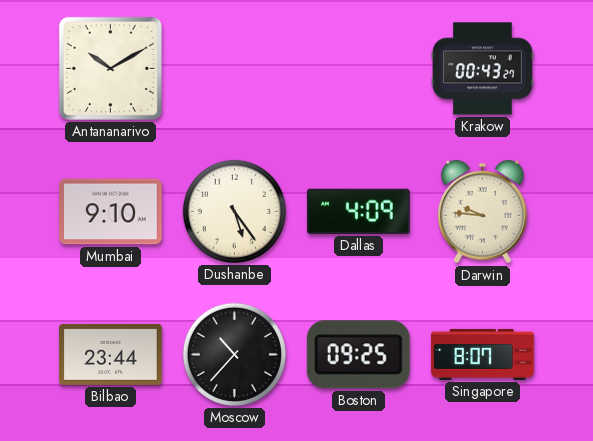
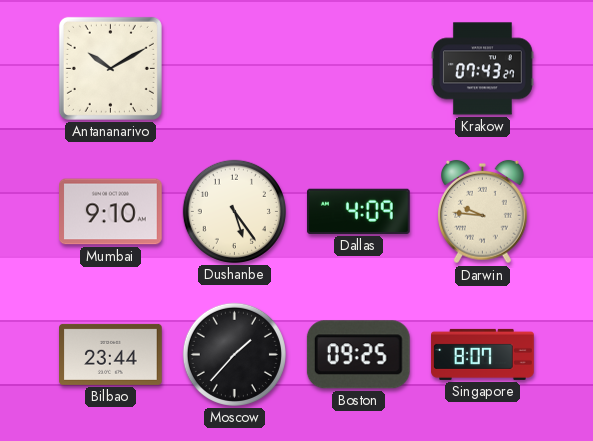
Krakow: 00:43 -> 07:43
Moscow: 10:37 -> 1:37
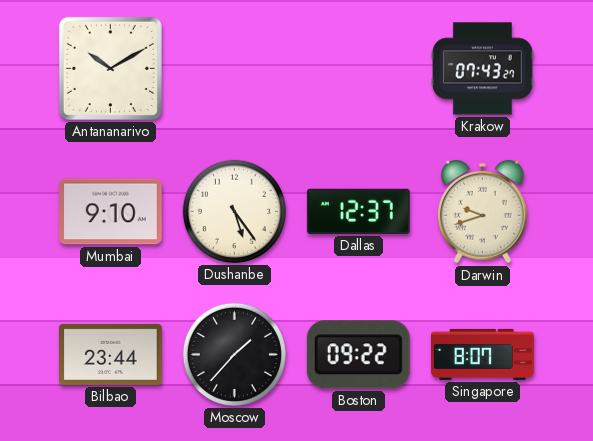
Dallas: 4:09 -> 12:37
Darwin: 9:46 -> 9:42
Boston: 09:25 -> 09:22
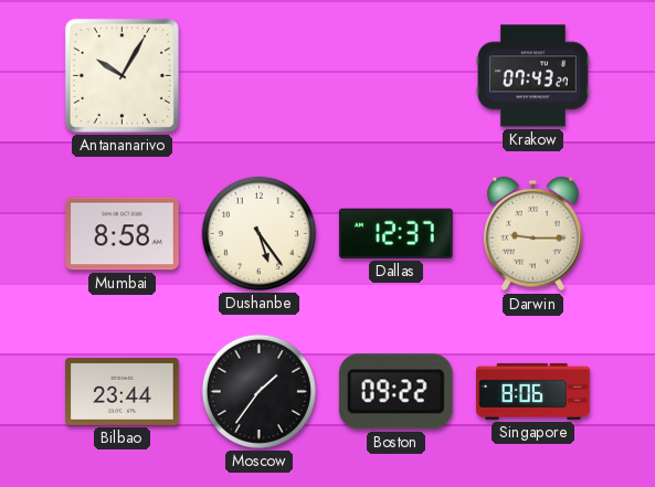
Antananarivo: 10:10 -> 10:05
Mumbai: 9:10 -> 8:58
Darwin: 9:42 -> 9:15
Moscow: 1:37 -> 1:36
Singapore: 8:07 -> 8:06
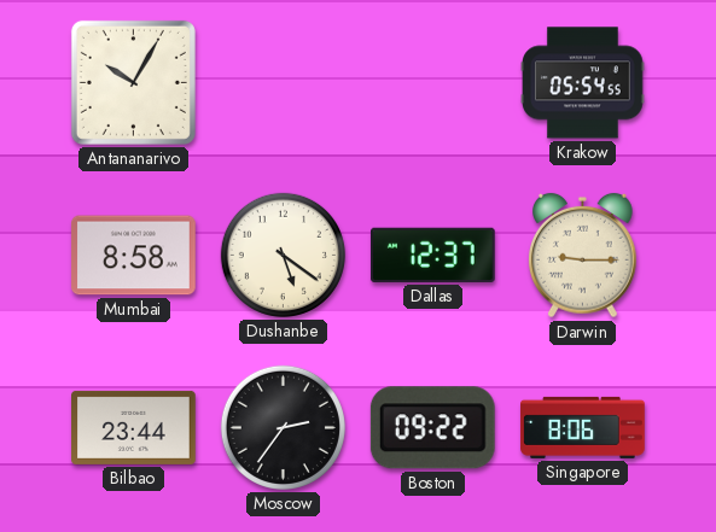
Krakow: 07:43 -> 05:54
Dushanbe: 5:24 -> 5:21
Moscow: 1:36 -> 2:36
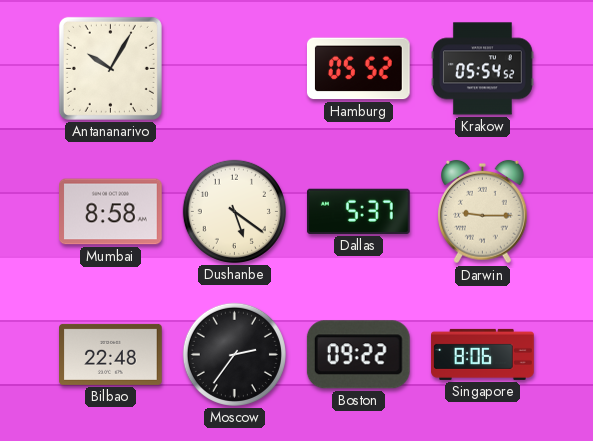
Hamburg: none -> 05:52
Krakow: 05:54:55 -> 05:54:52
Dallas: 12:37 -> 5:37
Bilbao: 23:44 -> 22:48
